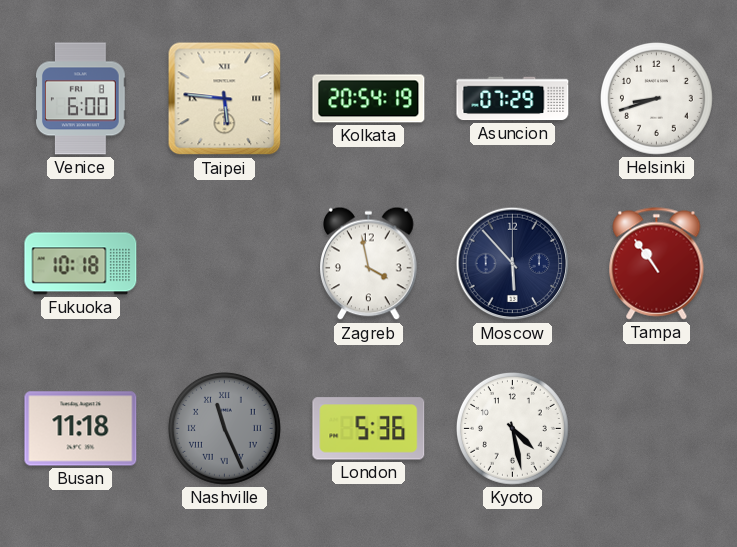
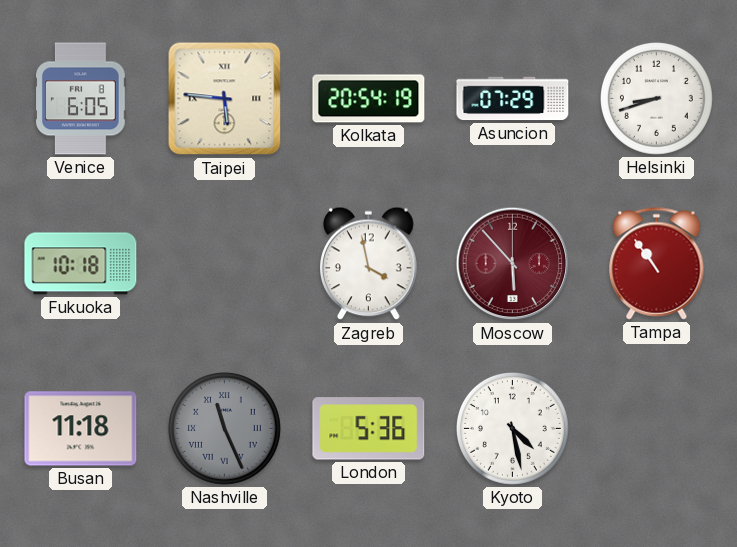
Venice: 6:00 -> 6:05
Moscow dial: navy -> burgundy
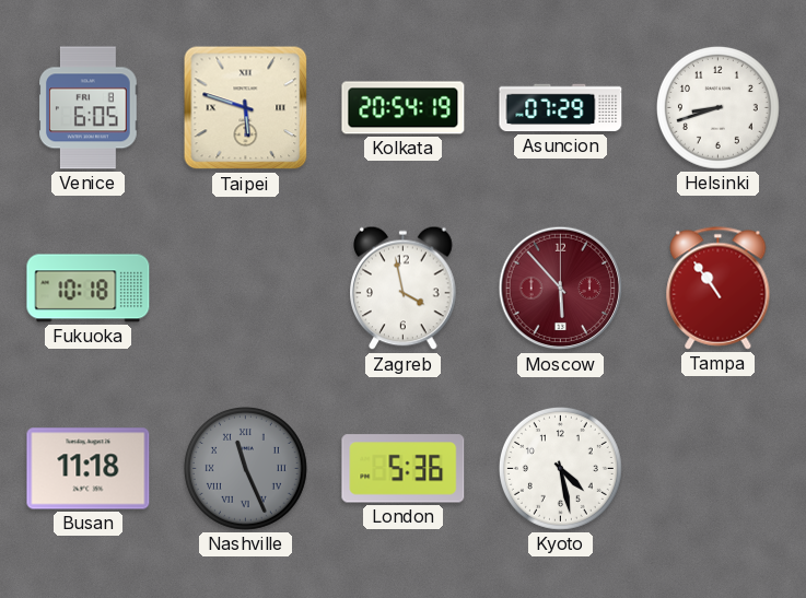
Taipei: 5:46 -> 5:48
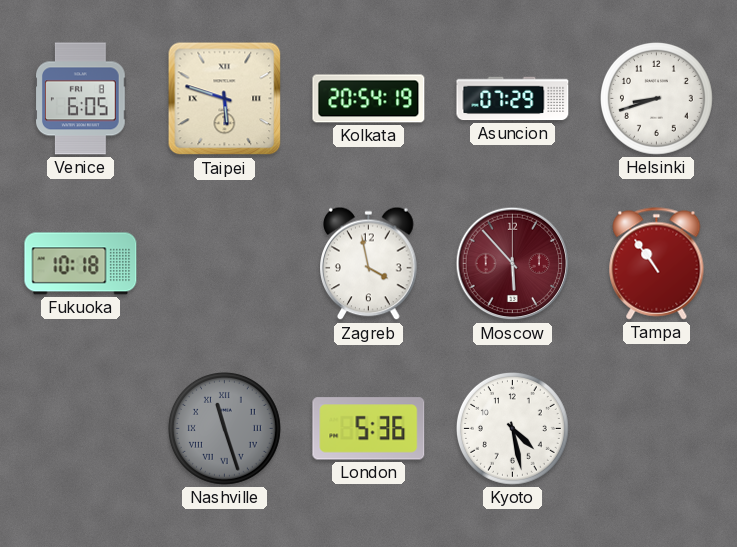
Busan: 11:18 -> none
Nashville: 11:26 -> 11:27
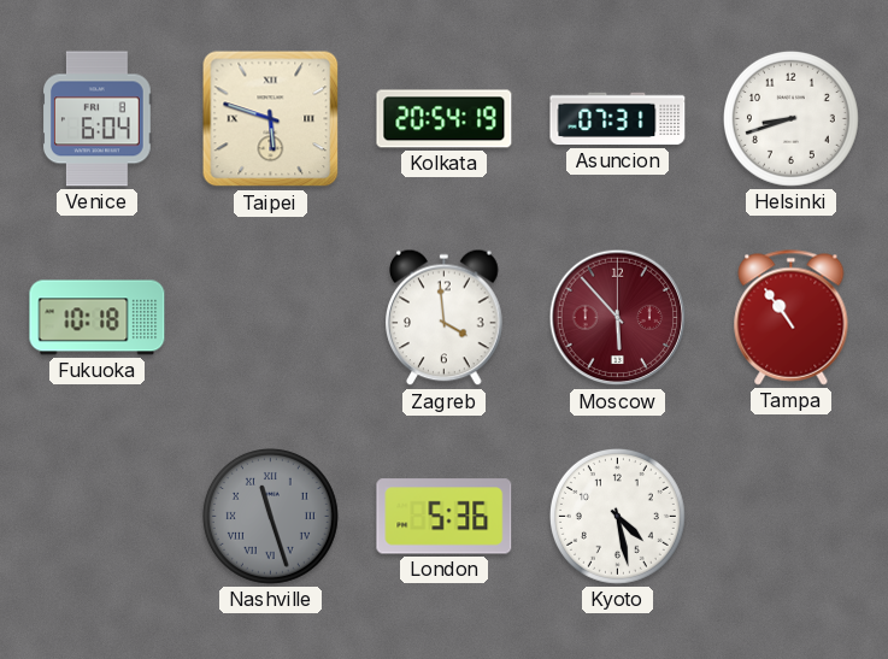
Venice: 6:05 -> 6:04
Asuncion: 07:29 -> 07:31
Zagreb: 3:58 -> 3:59
